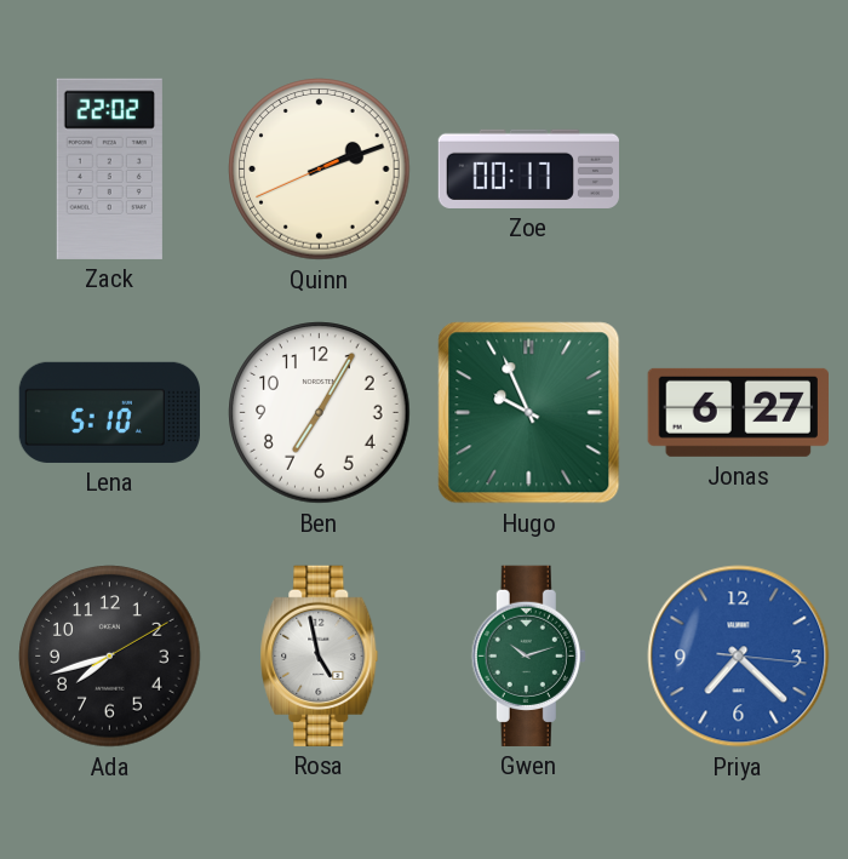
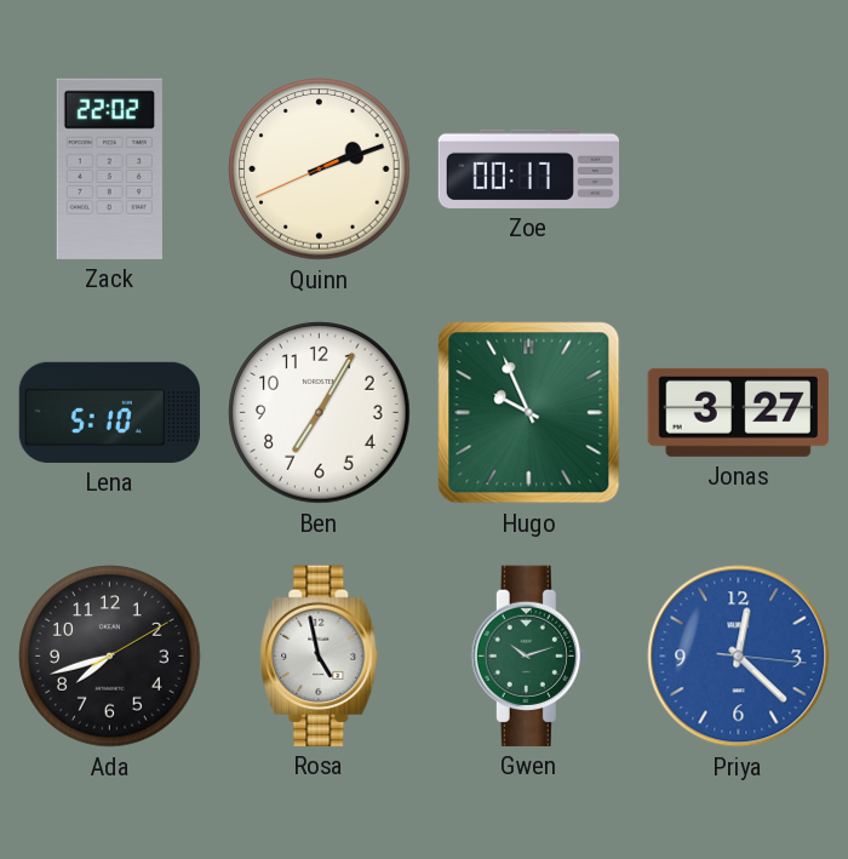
Jonas: 6:27 -> 3:27
Priya: 7:22 -> 12:22
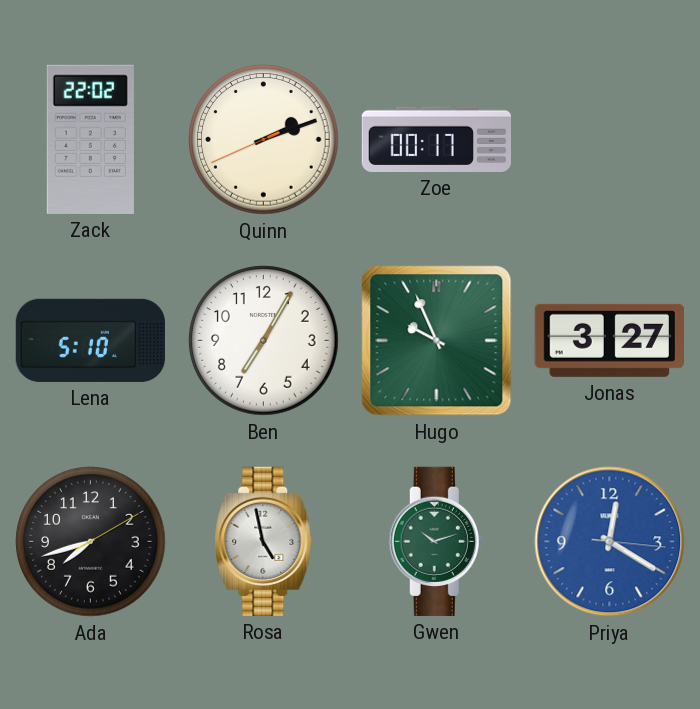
Priya: 12:22 -> 12:20
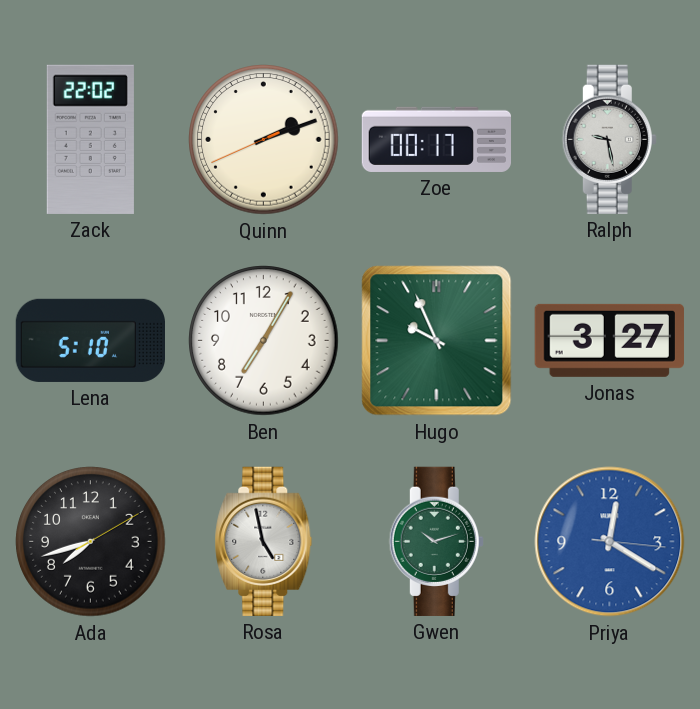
Ralph: none -> 9:28
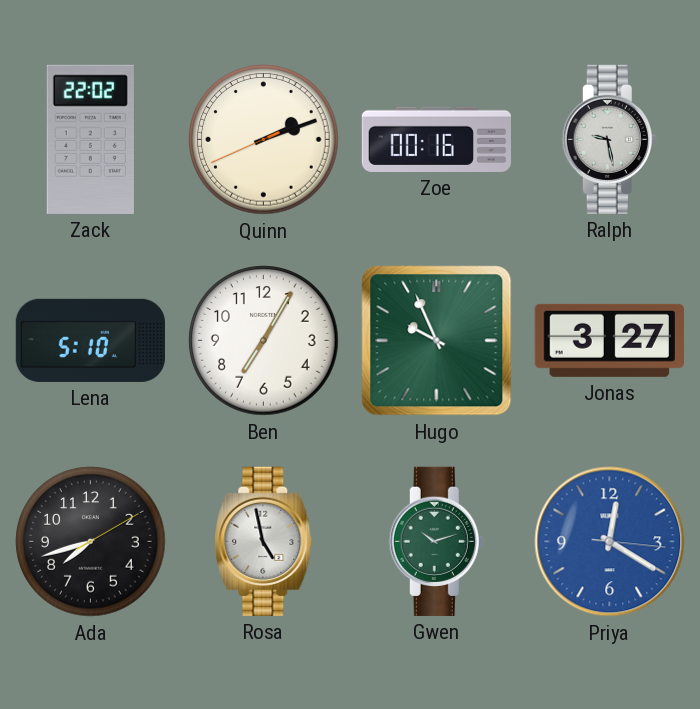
Zoe: 00:17 -> 00:16
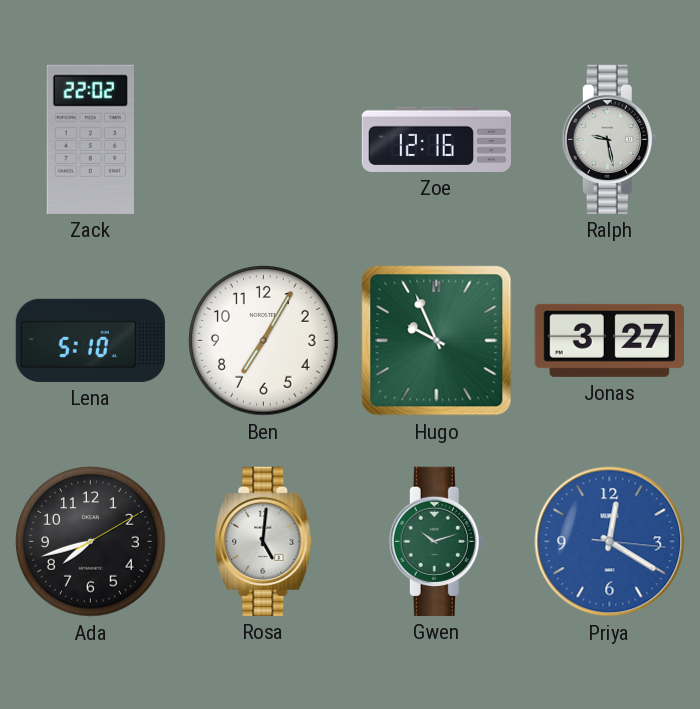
Quinn: 2:11 -> none
Zoe: 00:16 -> 12:16
Rosa: 4:58 -> 5:01
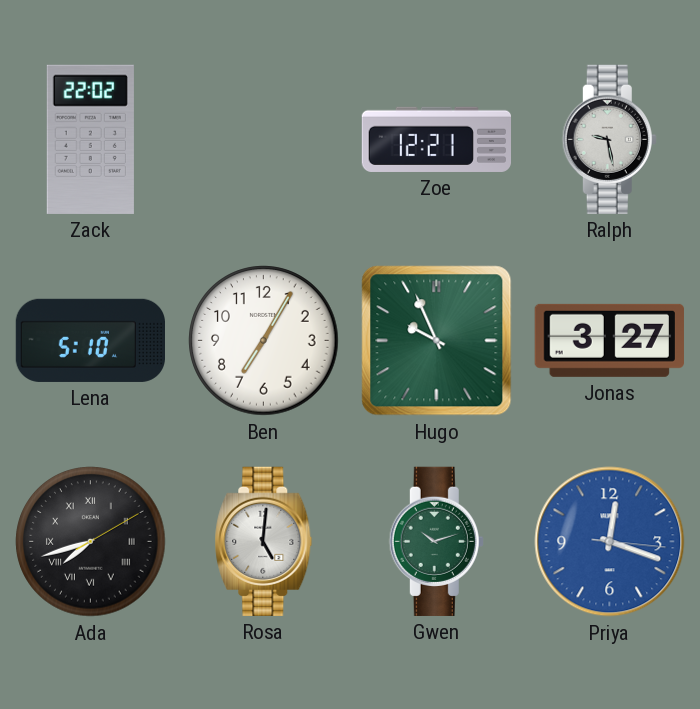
Zoe: 12:16 -> 12:21
Ada numerals: Arabic -> Roman
Priya: 12:20 -> 12:18
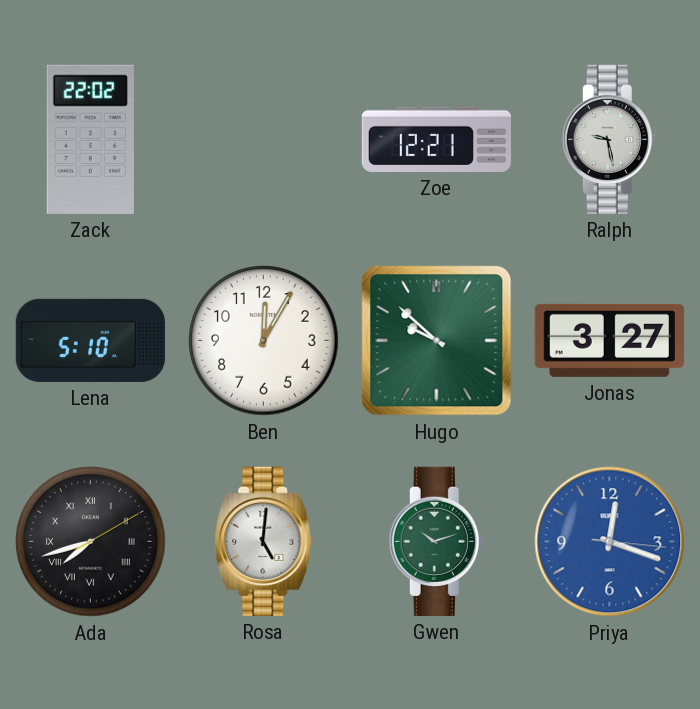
Ben: 7:05 -> 12:05
Hugo: 9:56 -> 9:52
